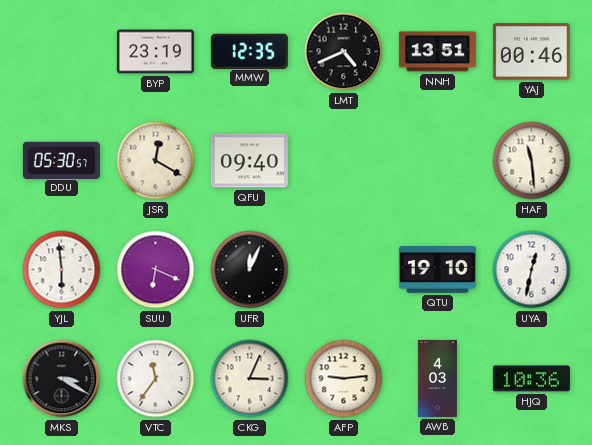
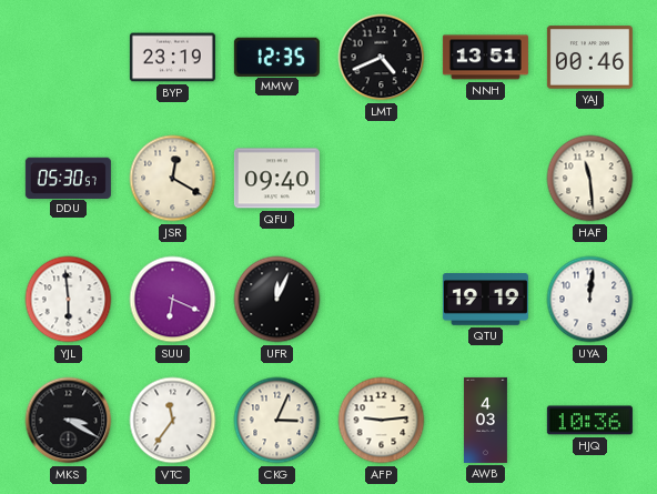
QTU: 19:10 -> 19:19
UYA: 12:32 -> 12:01
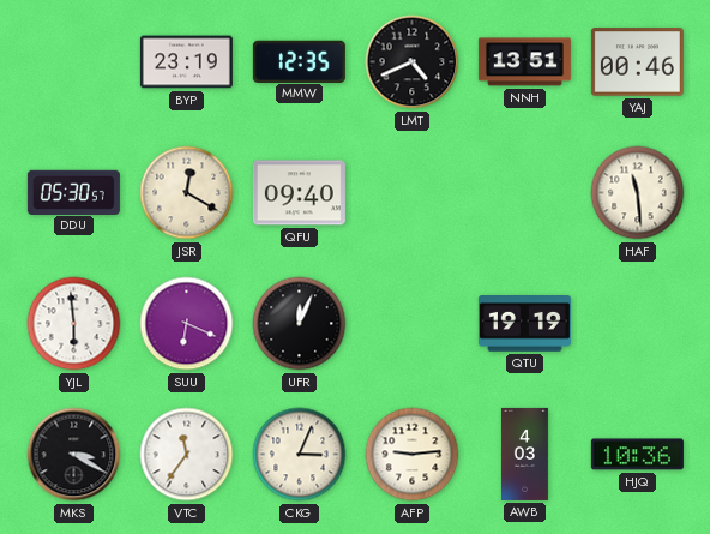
UYA: 12:01 -> none
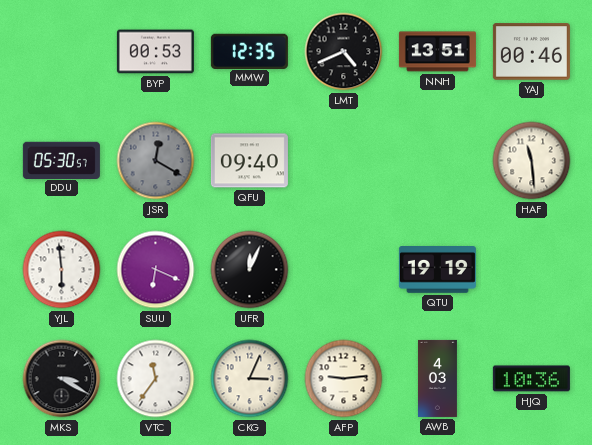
BYP: 23:19 -> 00:53
JSR dial: cream -> grey
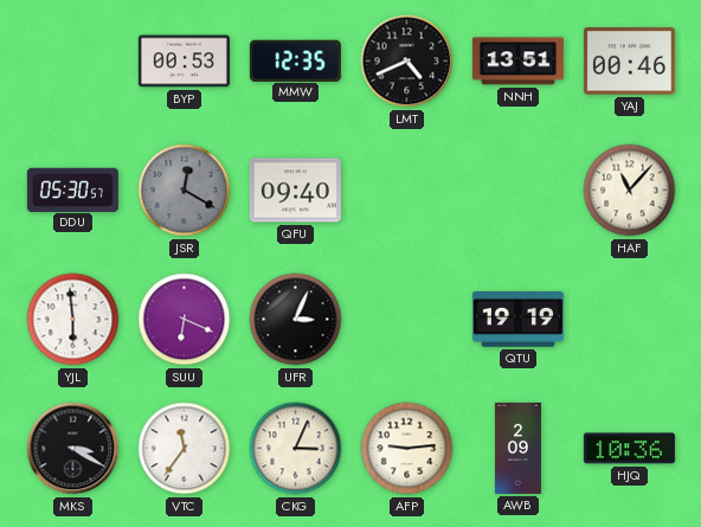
HAF: 11:29 -> 11:07
UFR: 12:04 -> 3:04
AWB: 4:03 -> 2:09
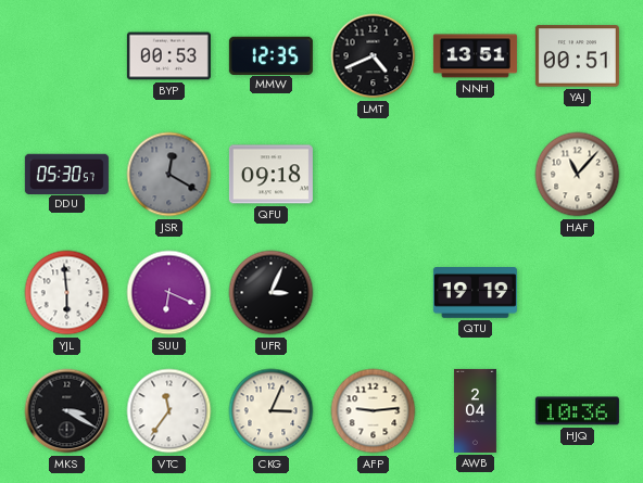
YAJ: 00:46 -> 00:51
QFU: 09:40 -> 09:18
AWB: 2:09 -> 2:04
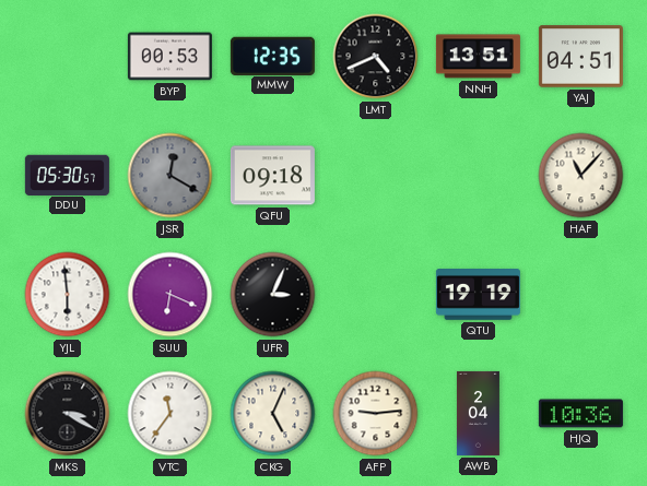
YAJ: 00:51 -> 04:51
CKG: 3:04 -> 5:04
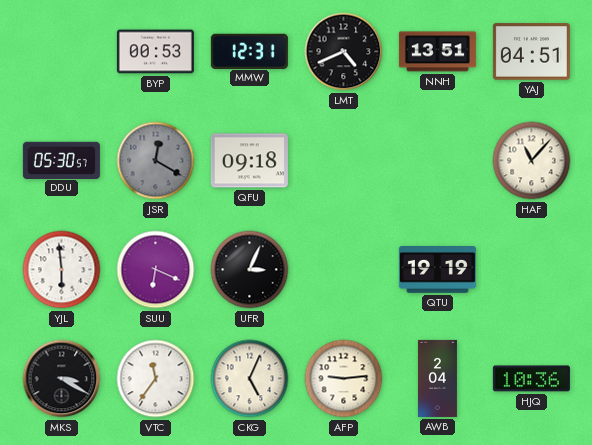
MMW: 12:35 -> 12:31
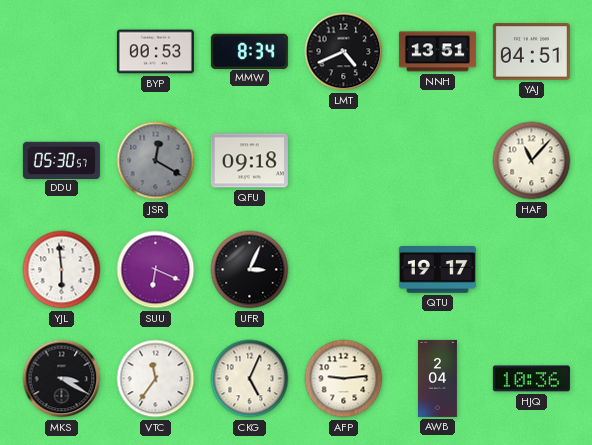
MMW: 12:31 -> 8:34
QTU: 19:19 -> 19:17
